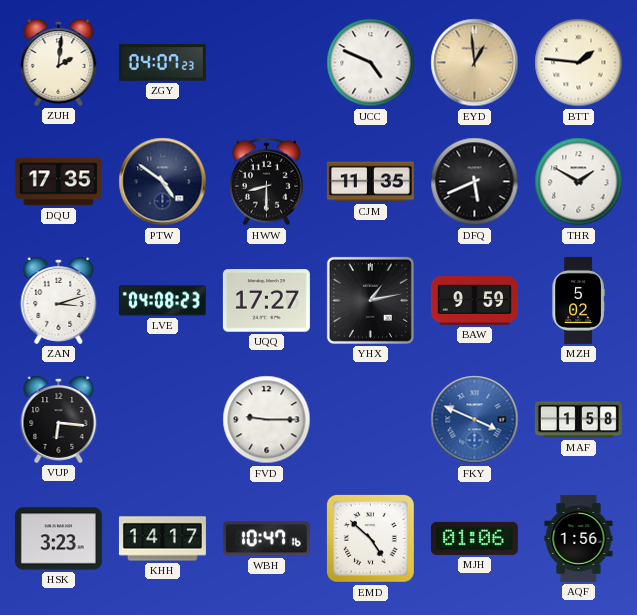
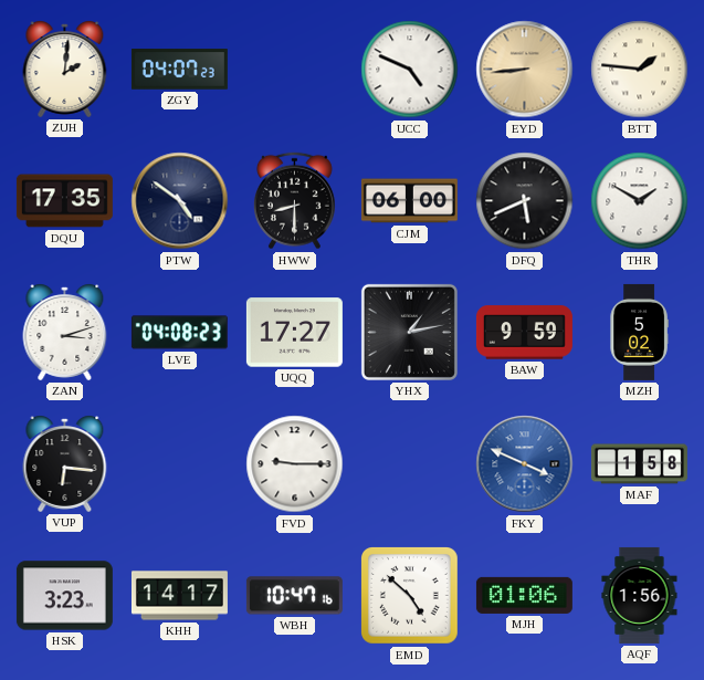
EYD: 12:59 -> 8:44
CJM: 11:35 -> 06:00
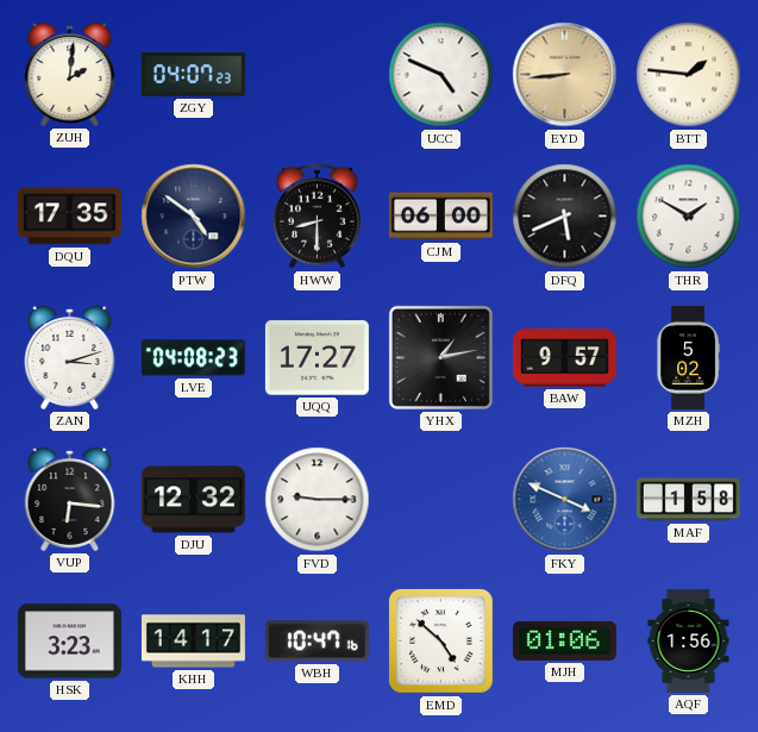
BAW: 9:59 -> 9:57
DJU: none -> 12:32
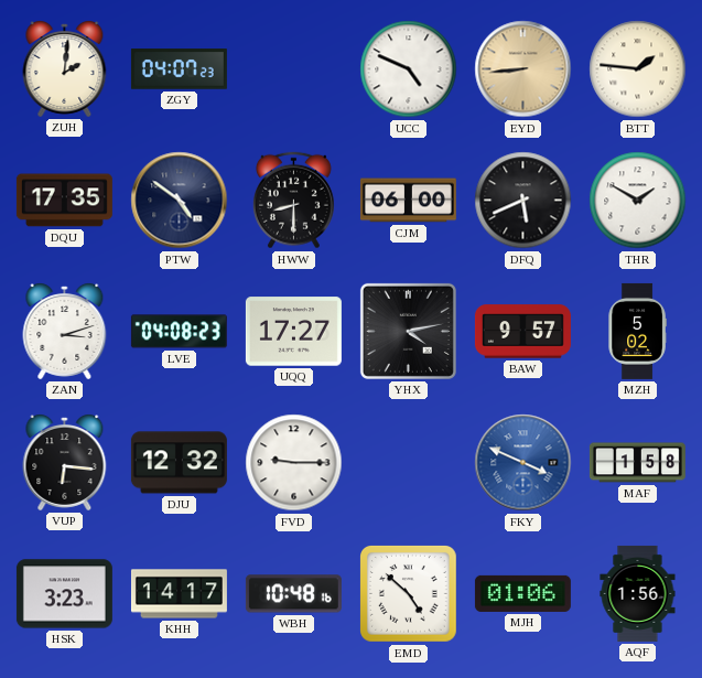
YHX: 1:13 -> 4:13
WBH: 10:47 -> 10:48
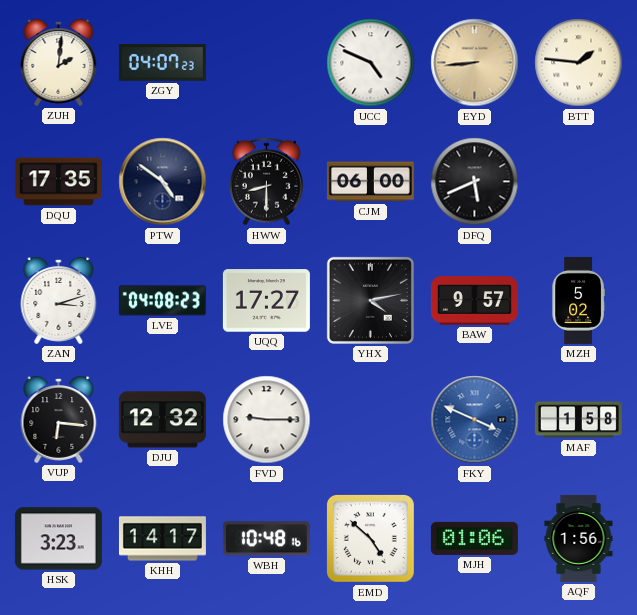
THR: 1:50 -> none
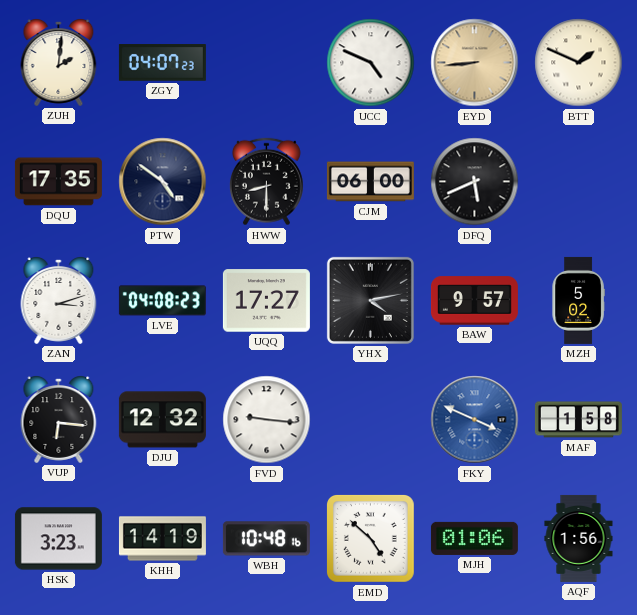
BTT: 1:46 -> 1:49
FVD: 9:15 -> 9:16
KHH: 14:17 -> 14:19
